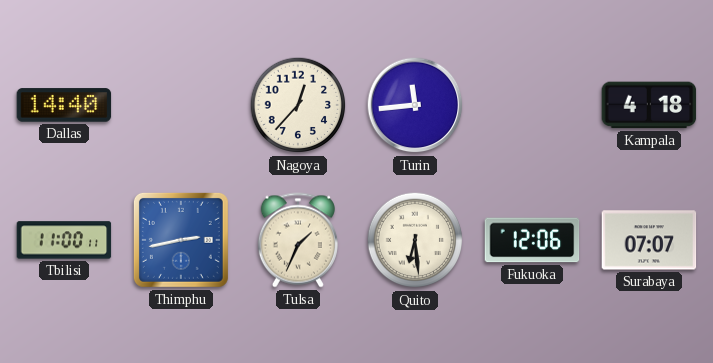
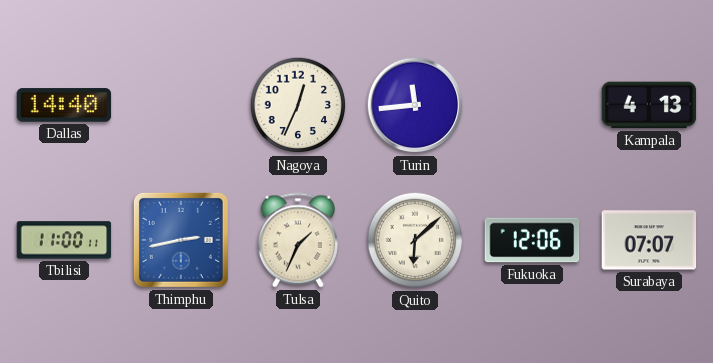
Nagoya: 12:37 -> 12:34
Kampala: 4:18 -> 4:13
Quito: 6:29 -> 6:08
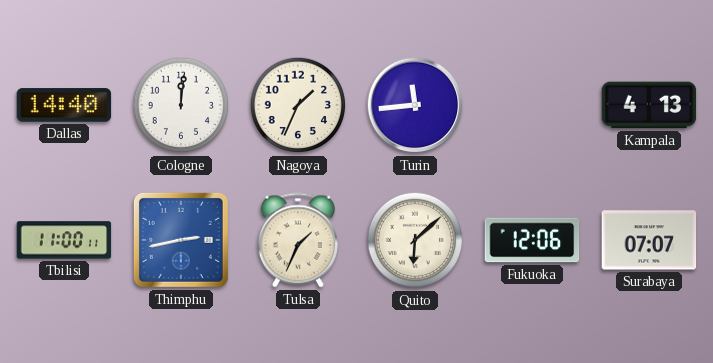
Cologne: none -> 12:01
Nagoya: 12:34 -> 1:34
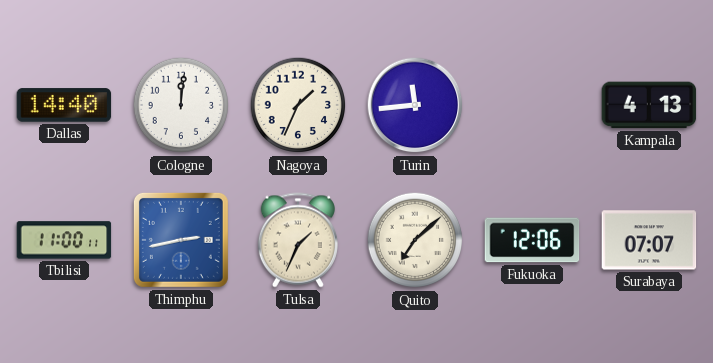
Quito: 6:08 -> 7:08
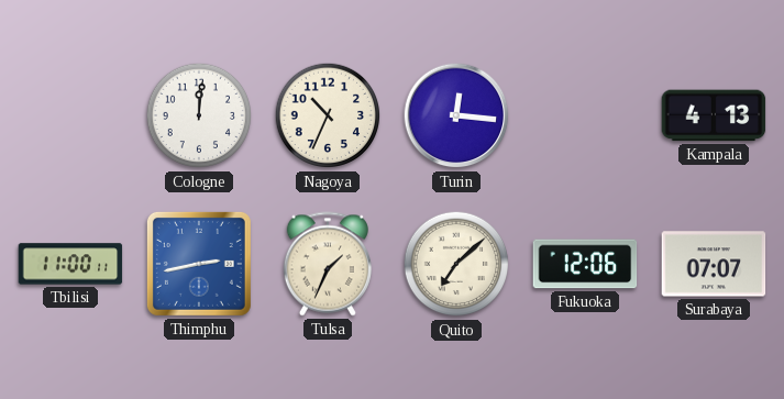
Dallas: 14:40 -> none
Nagoya: 1:34 -> 10:34
Turin: 11:44 -> 12:16
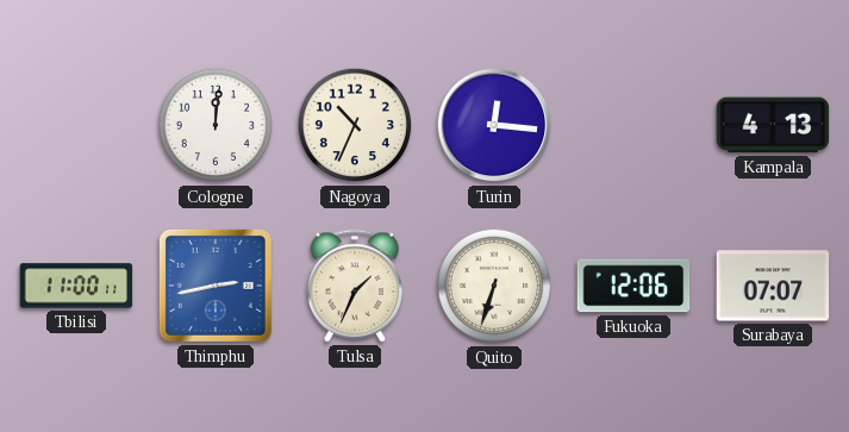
Quito: 7:08 -> 6:33
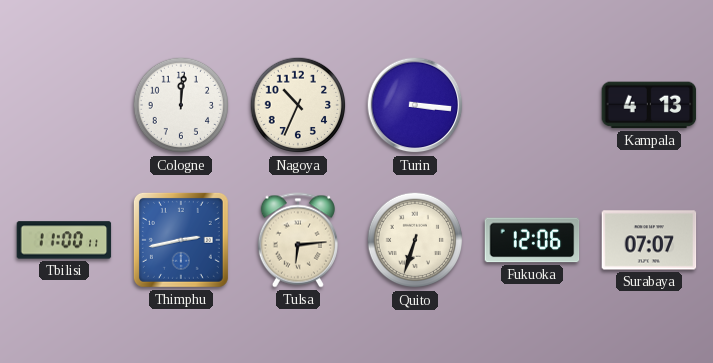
Turin: 12:16 -> 3:16
Tulsa: 1:34 -> 6:14
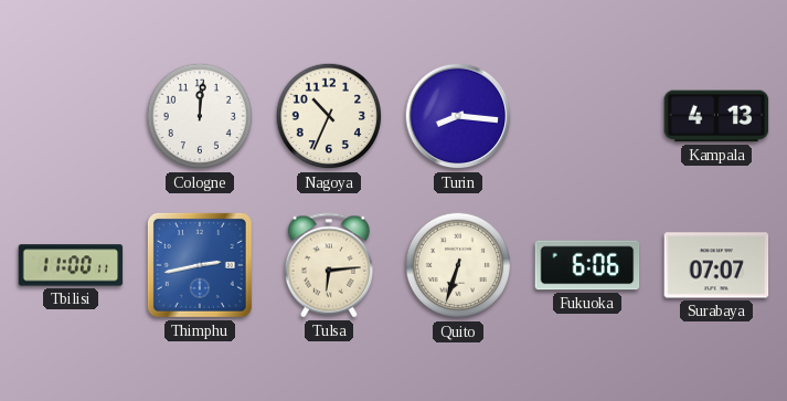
Turin: 3:16 -> 8:16
Fukuoka: 12:06 -> 6:06
